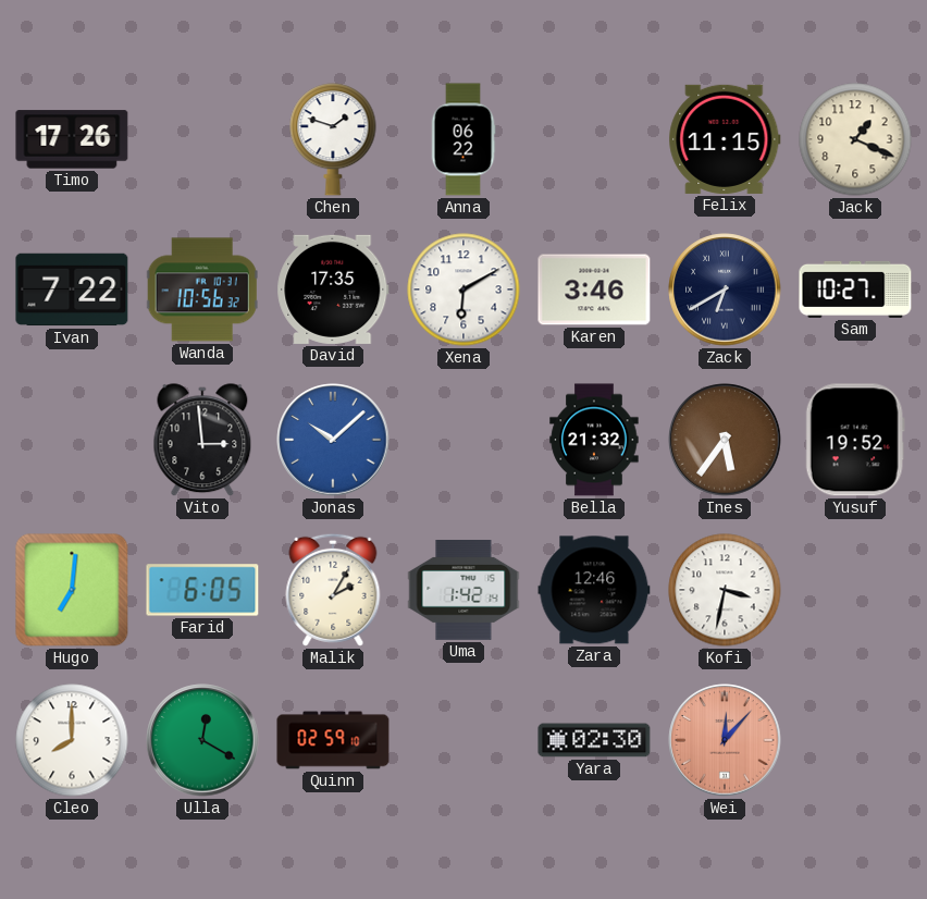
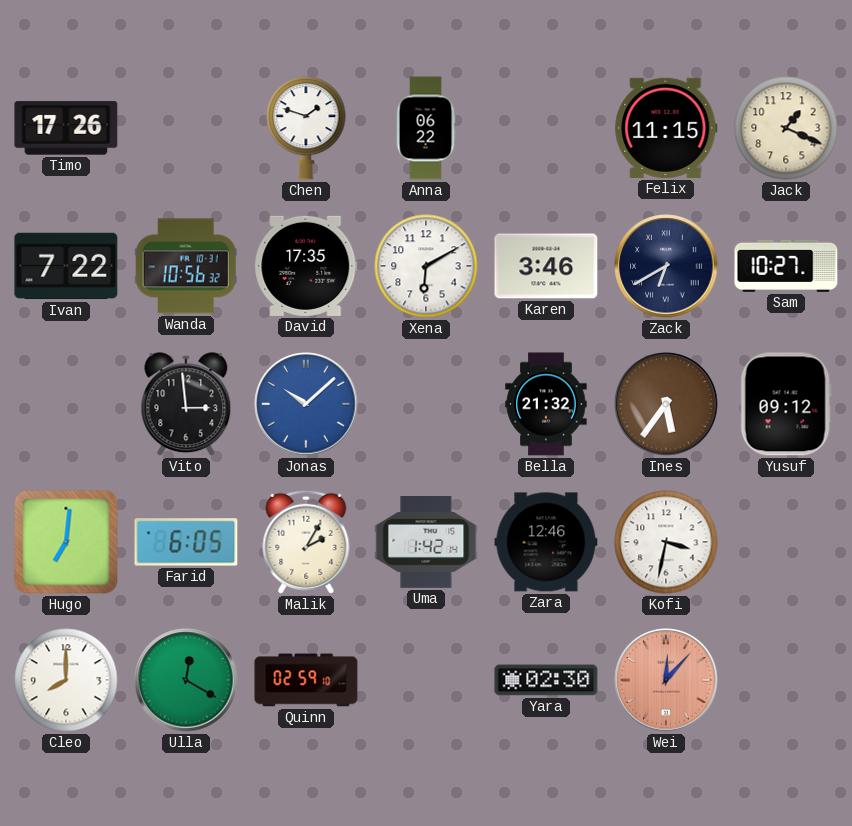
Yusuf: 19:52 -> 09:12
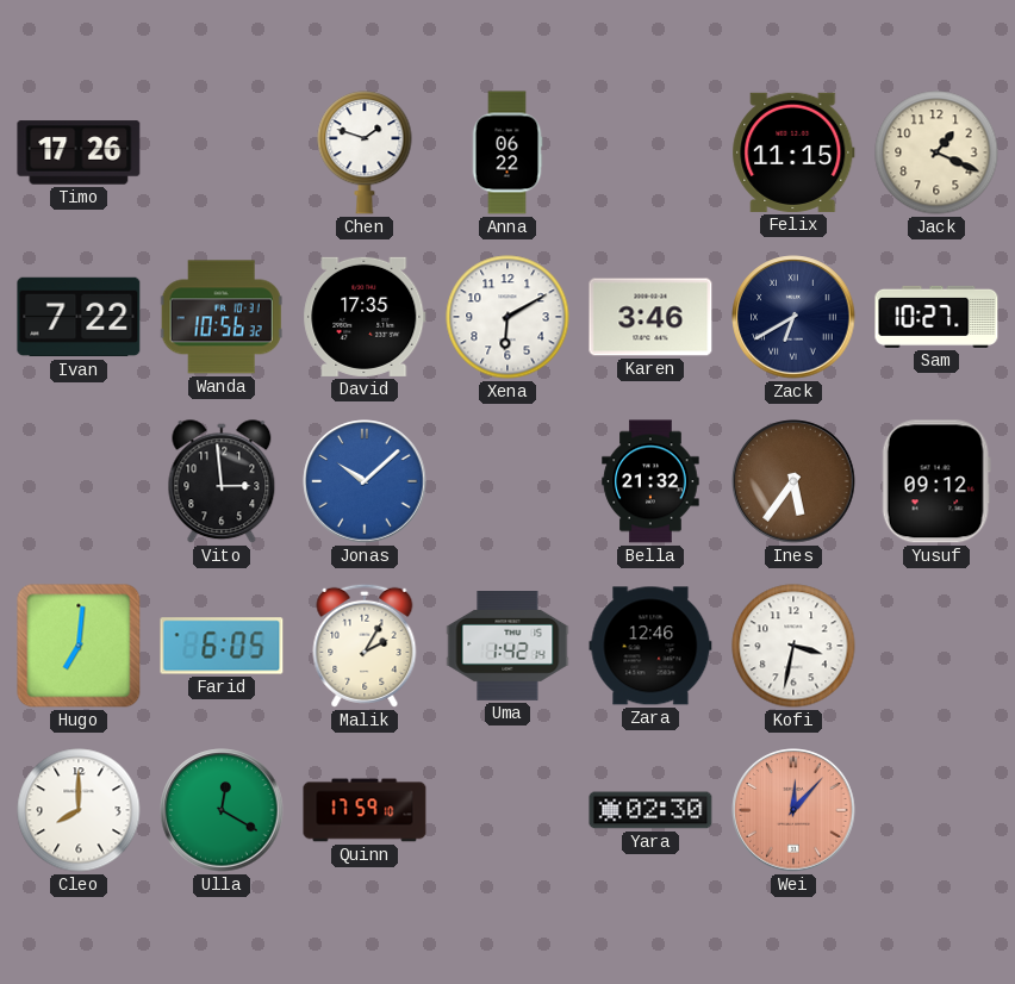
Quinn: 02:59 -> 17:59
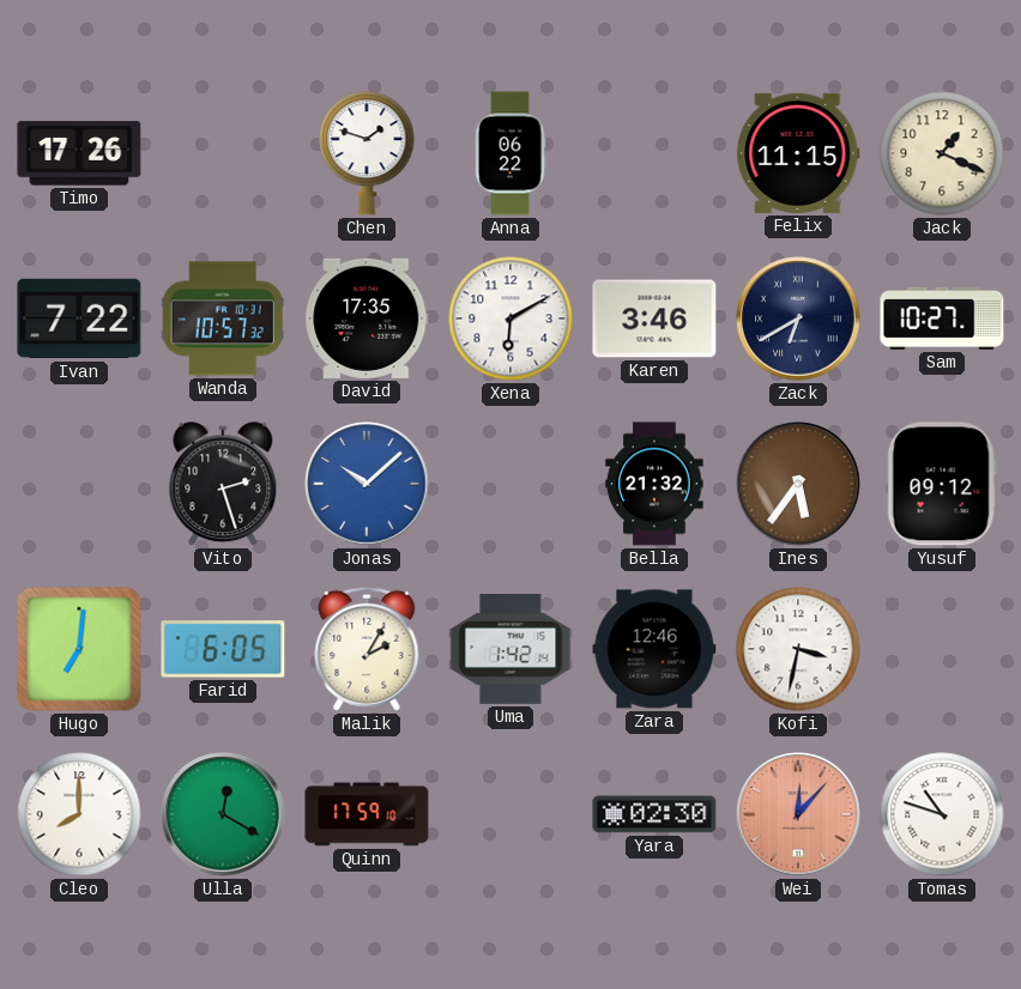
Wanda: 10:56 -> 10:57
Vito: 2:59 -> 2:27
Tomas: none -> 10:48
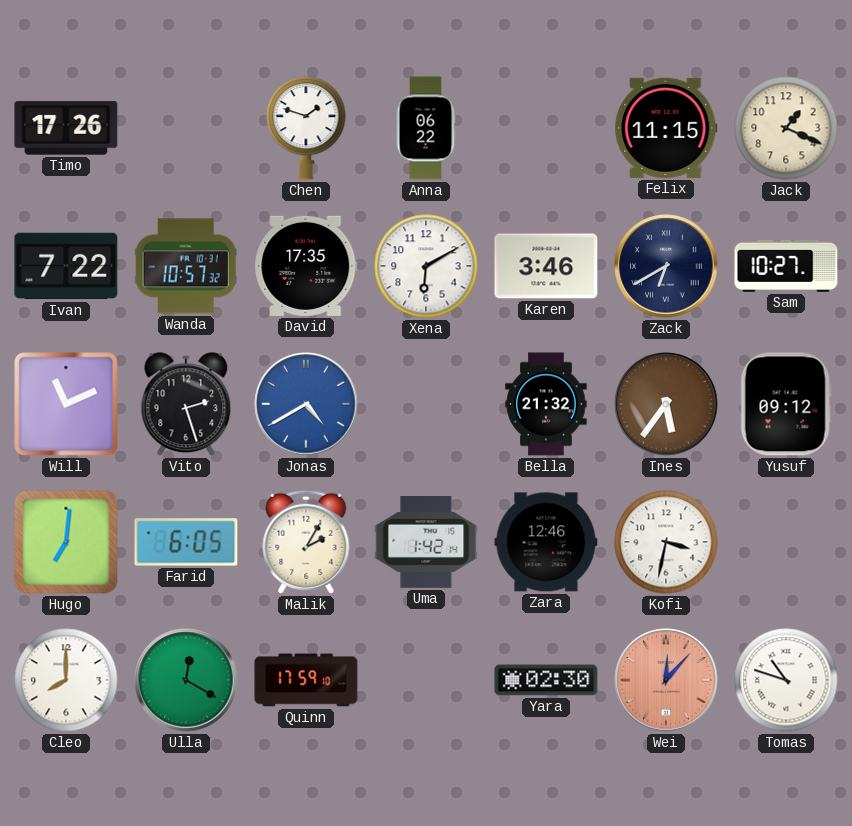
Will: none -> 11:11
Jonas: 10:08 -> 4:40
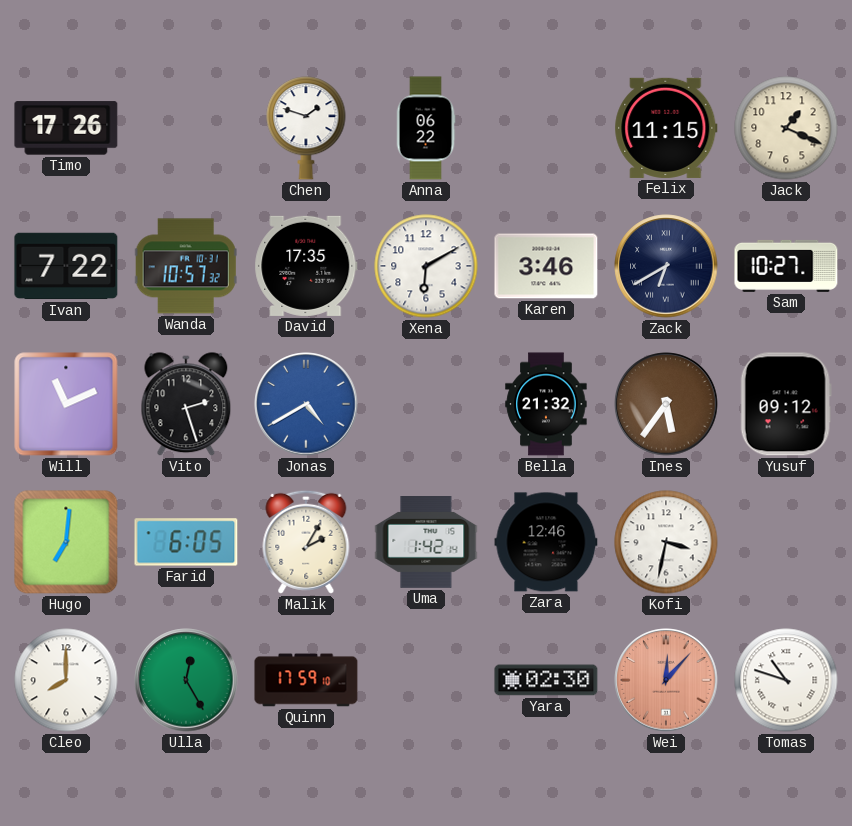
Ulla: 12:20 -> 12:25
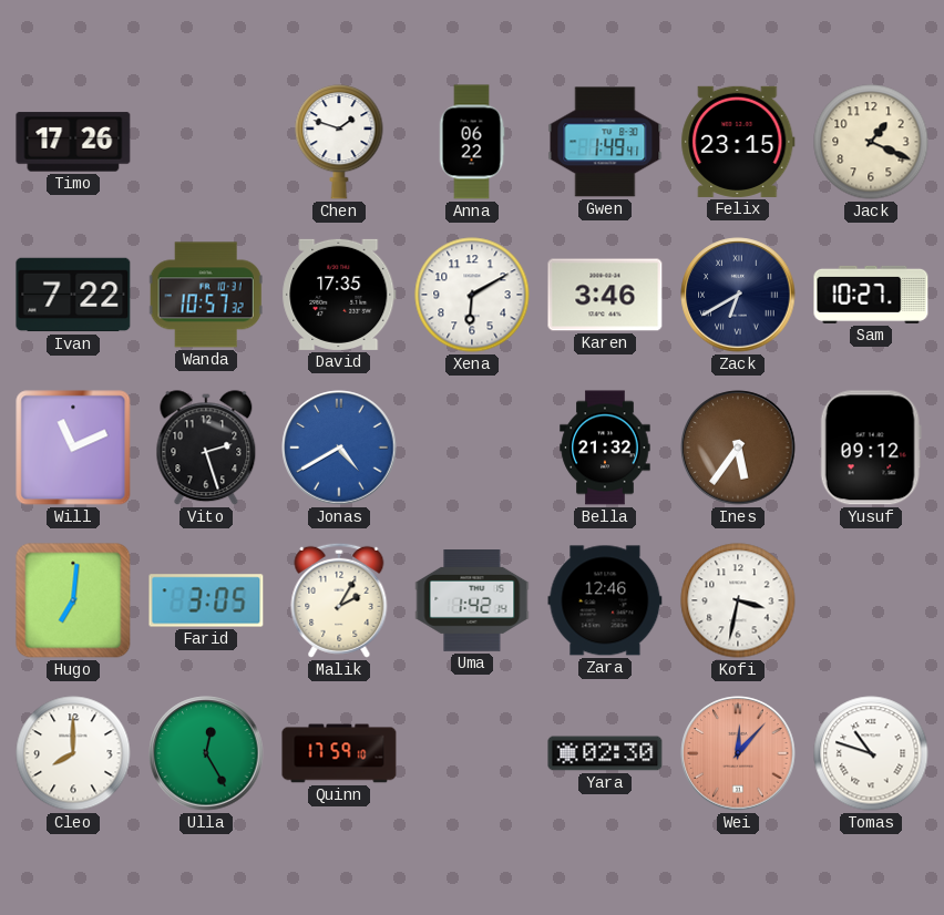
Gwen: none -> 1:49
Felix: 11:15 -> 23:15
Farid: 6:05 -> 3:05
